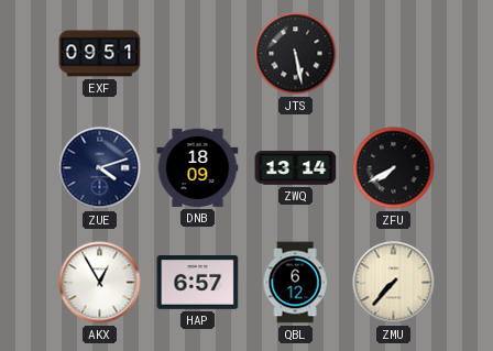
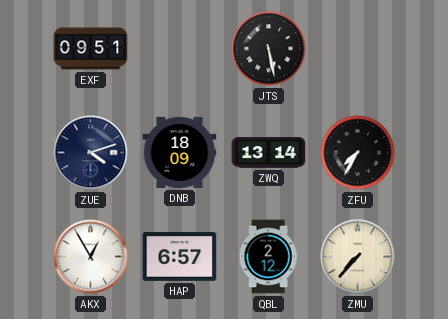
ZFU: 7:40 -> 7:35
QBL: 6:12 -> 2:12
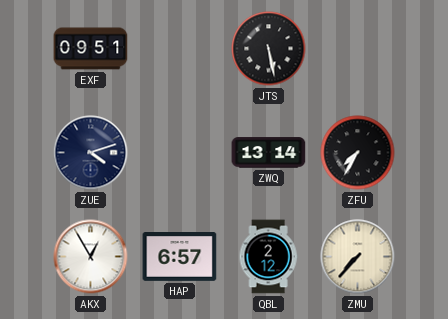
DNB: 18:09 -> none
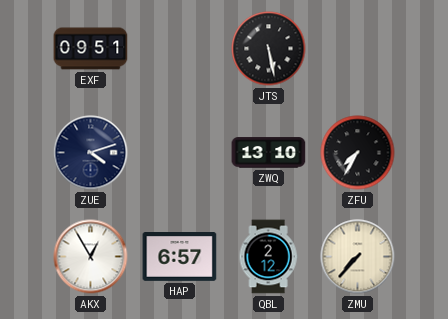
ZWQ: 13:14 -> 13:10
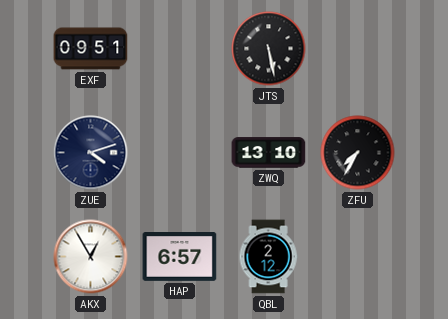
ZMU: 7:37 -> none
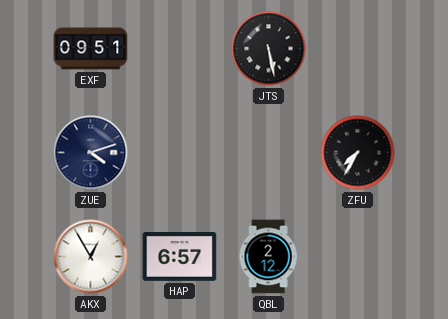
ZWQ: 13:10 -> none
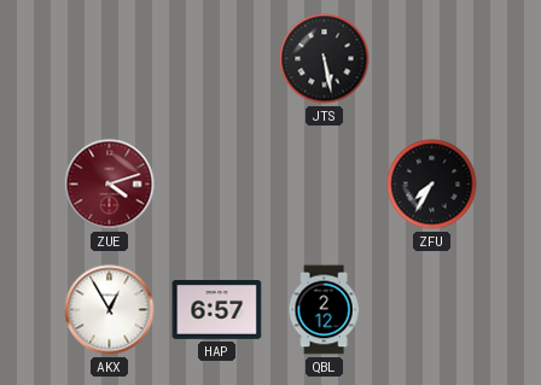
EXF: 09:51 -> none
ZUE dial: navy -> burgundy
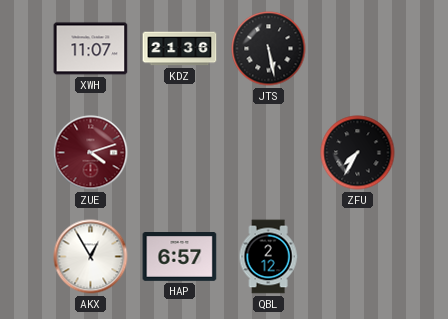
XWH: none -> 11:07
KDZ: none -> 21:36
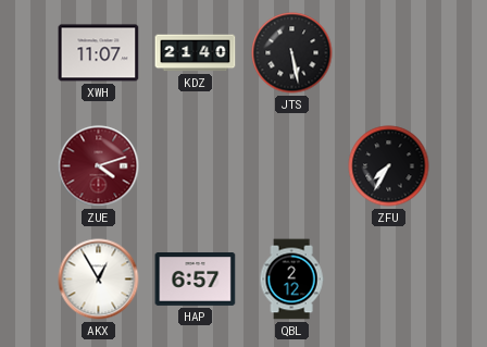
KDZ: 21:36 -> 21:40
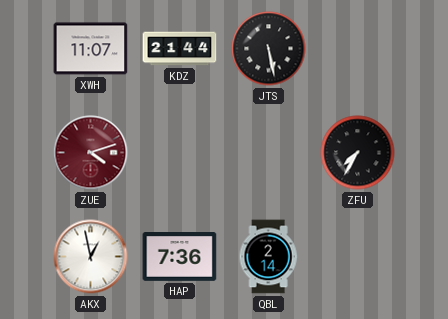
KDZ: 21:40 -> 21:44
AKX: 12:55 -> 12:58
HAP: 6:57 -> 7:36
QBL: 2:12 -> 2:14
